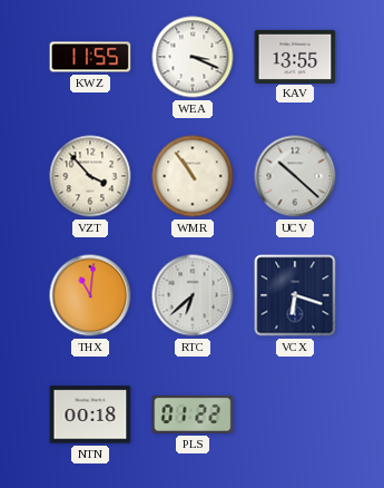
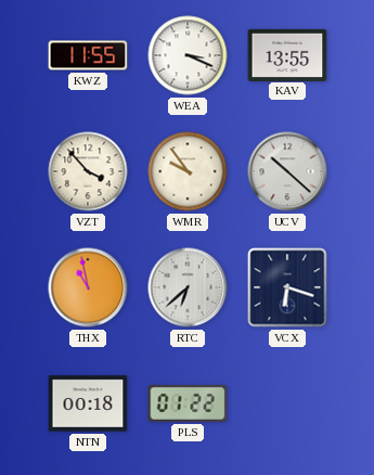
WMR: 10:54 -> 9:54
THX: 11:01 -> 10:58
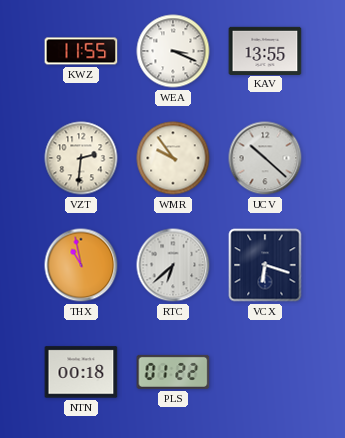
VZT: 3:53 -> 2:31
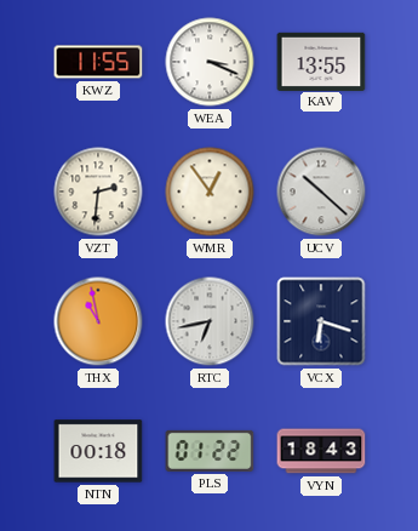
WMR: 9:54 -> 12:54
RTC: 6:38 -> 6:43
VYN: none -> 18:43
